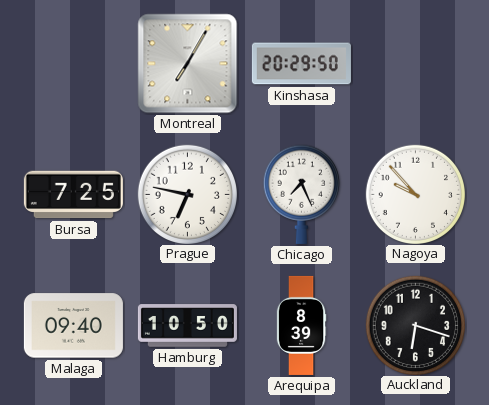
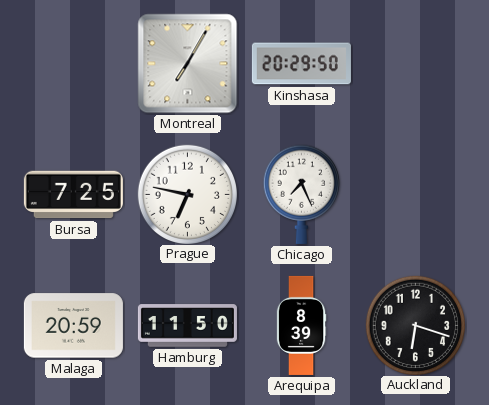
Nagoya: 9:53 -> none
Malaga: 09:40 -> 20:59
Hamburg: 10:50 -> 11:50
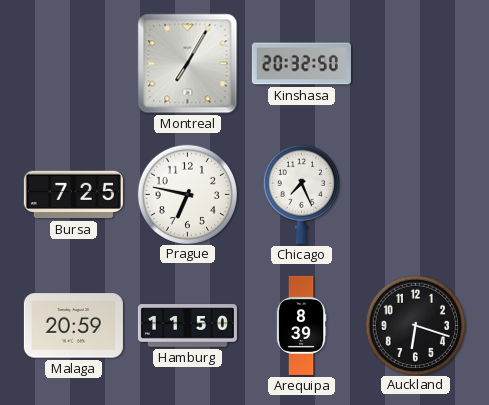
Kinshasa: 20:29 -> 20:32
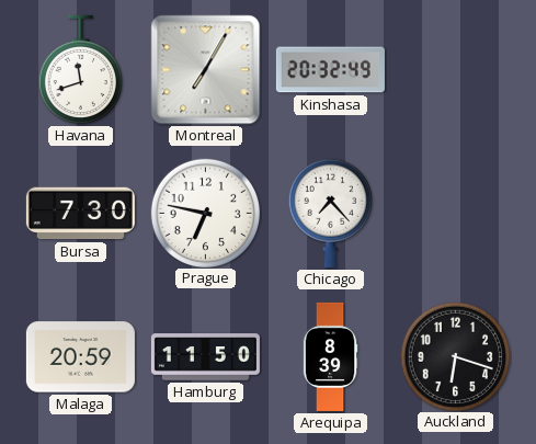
Havana: none -> 11:42
Kinshasa: 20:32:50 -> 20:32:49
Bursa: 7:25 -> 7:30
Chicago: 7:26 -> 7:23
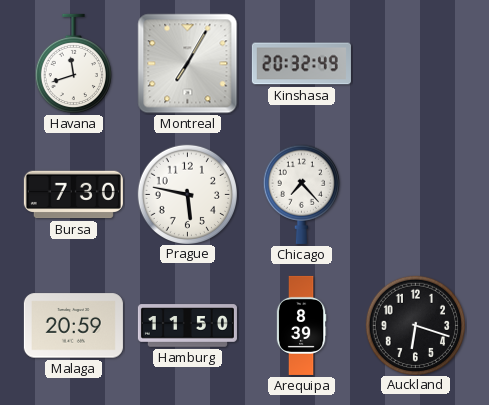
Prague: 6:47 -> 5:47
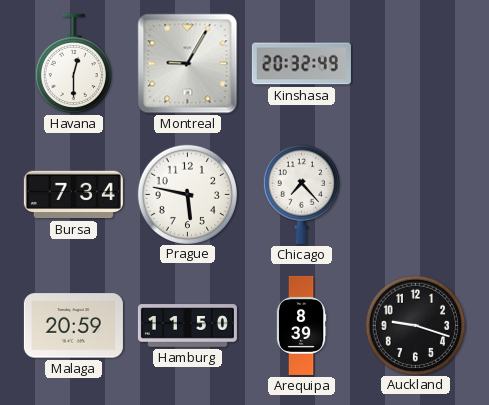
Havana: 11:42 -> 12:30
Montreal: 7:05 -> 9:05
Bursa: 7:30 -> 7:34
Auckland: 6:18 -> 9:18
